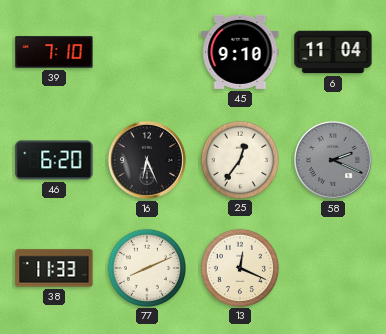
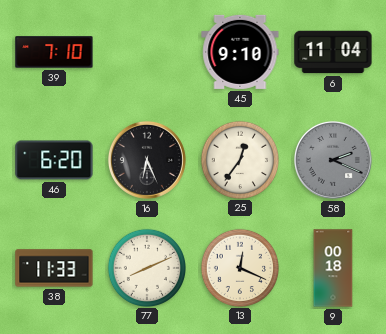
9: none -> 00:18
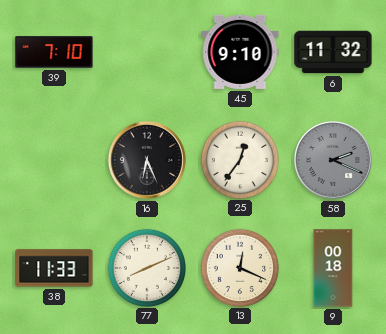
6: 11:04 -> 11:32
46: 6:20 -> none
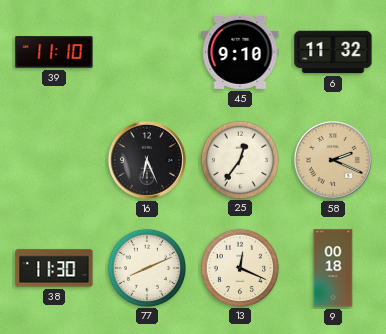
39: 7:10 -> 11:10
58 dial: grey -> champagne
38: 11:33 -> 11:30
